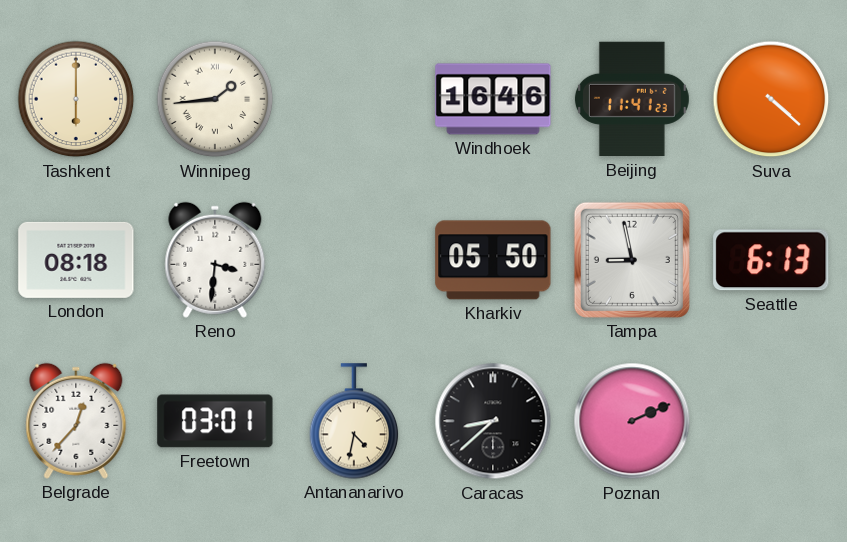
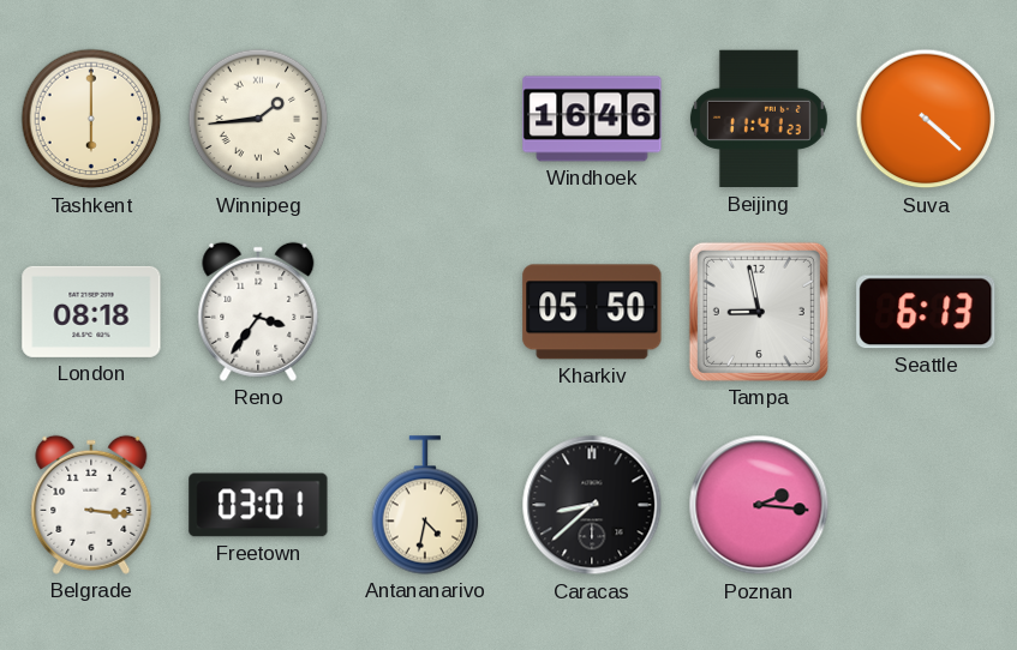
Reno: 3:31 -> 3:36
Belgrade: 12:37 -> 3:16
Poznan: 2:11 -> 2:16
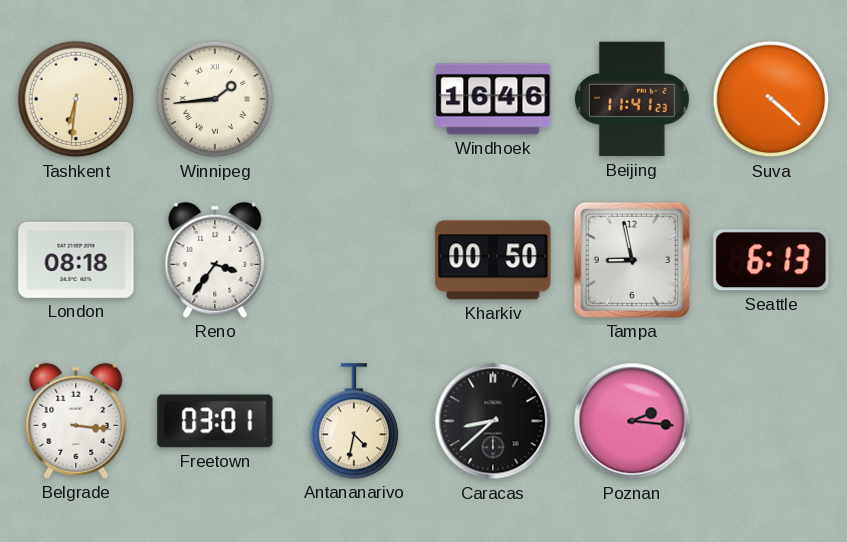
Tashkent: 6:00 -> 6:31
Kharkiv: 05:50 -> 00:50
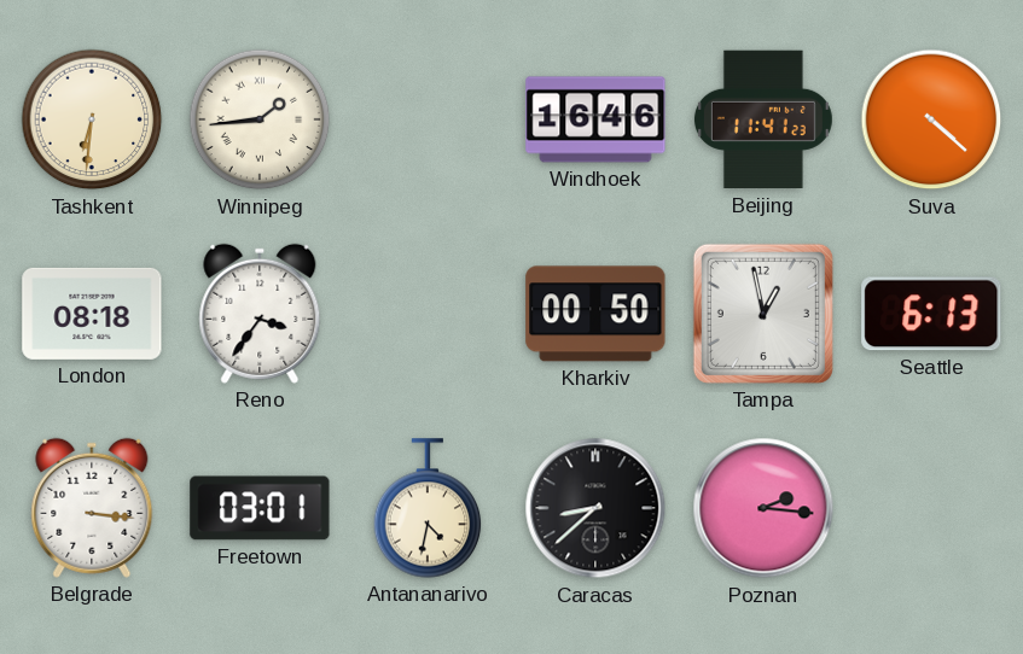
Tampa: 8:58 -> 12:58
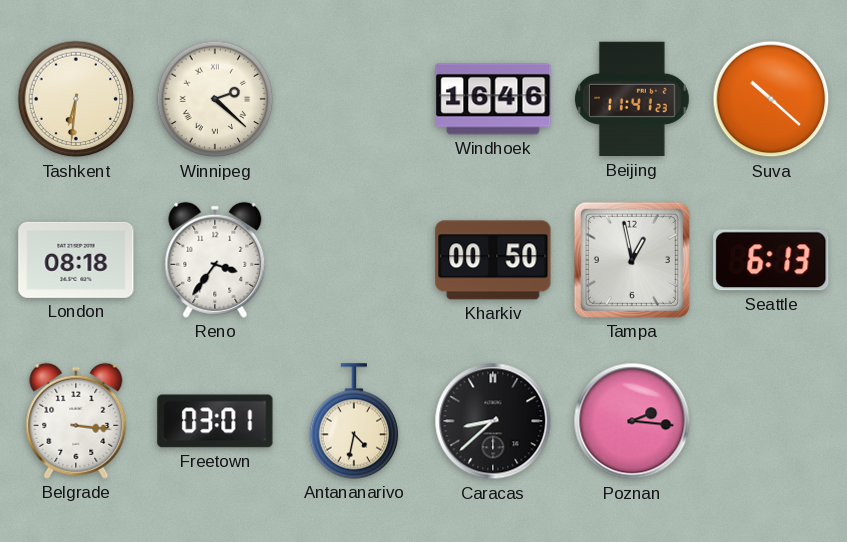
Winnipeg: 1:44 -> 2:22
Suva: 4:22 -> 10:22
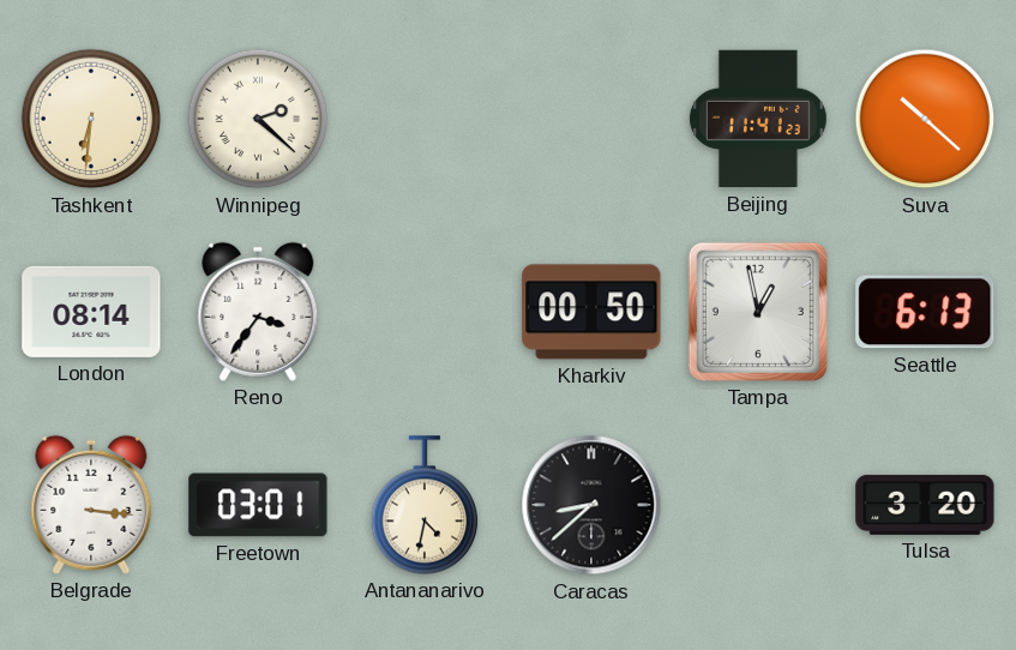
Windhoek: 16:46 -> none
London: 08:18 -> 08:14
Poznan: 2:16 -> none
Tulsa: none -> 3:20
